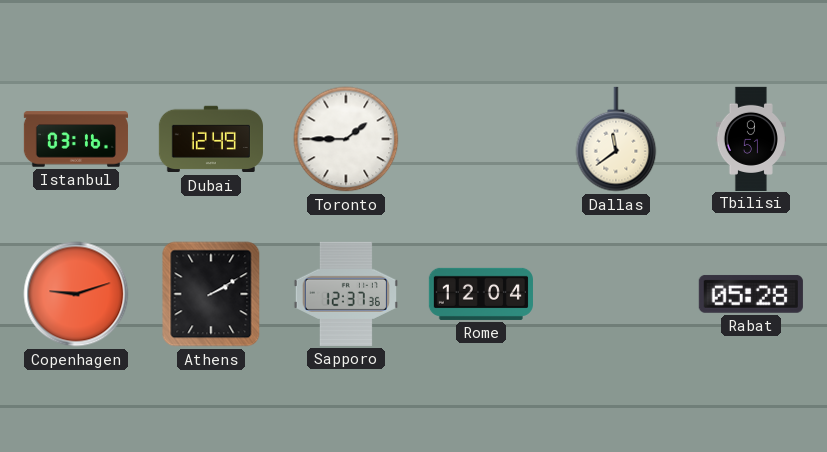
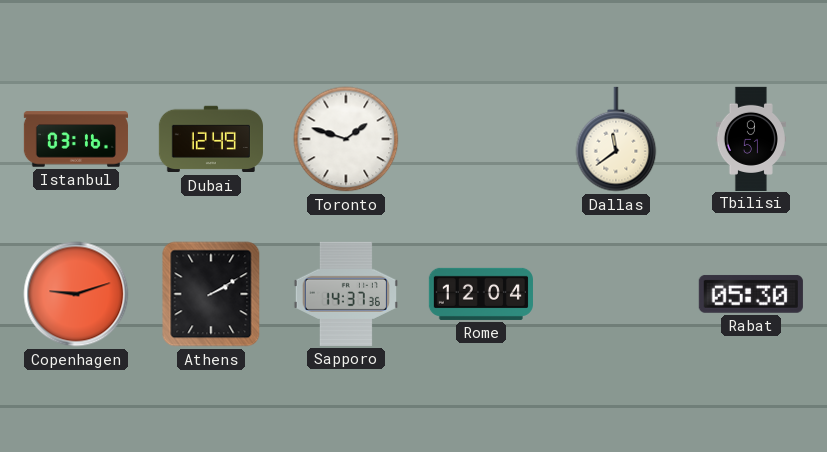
Toronto: 1:45 -> 1:48
Sapporo: 12:37 -> 14:37
Rabat: 05:28 -> 05:30
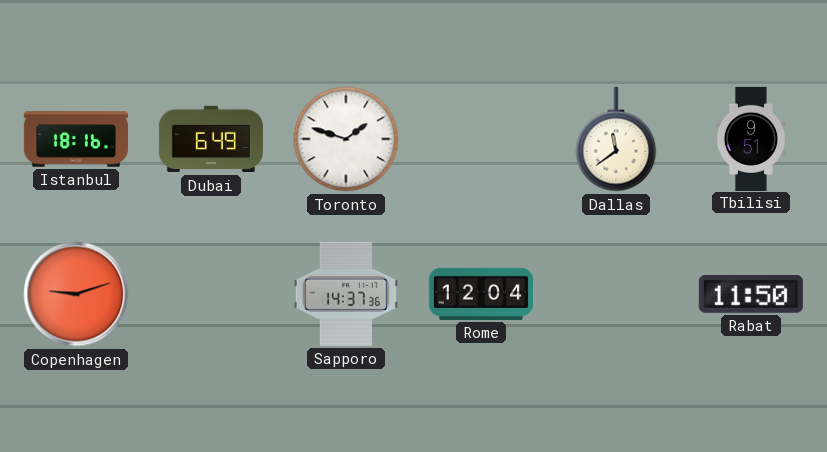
Istanbul: 03:16 -> 18:16
Dubai: 12:49 -> 6:49
Athens: 2:10 -> none
Rabat: 05:30 -> 11:50
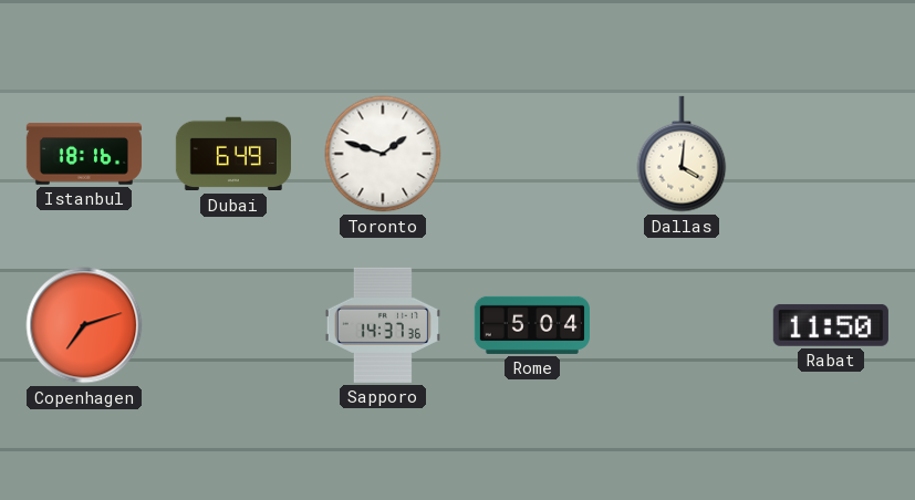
Dallas: 11:39 -> 4:01
Tbilisi: 9:51 -> none
Copenhagen: 9:12 -> 7:12
Rome: 12:04 -> 5:04
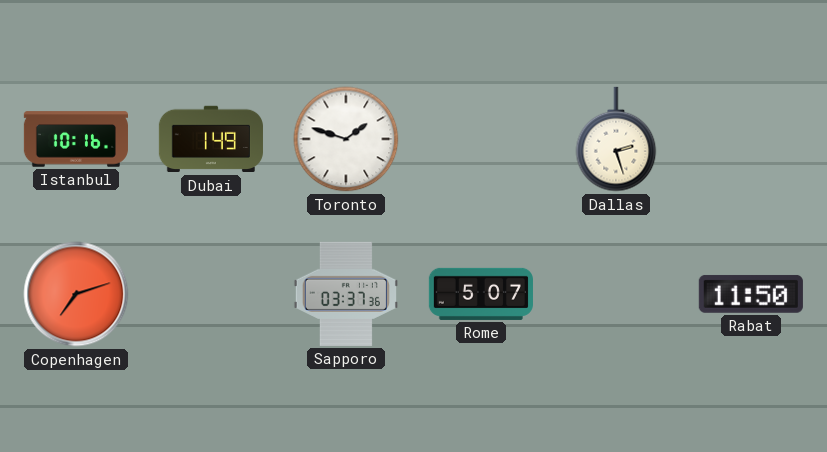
Istanbul: 18:16 -> 10:16
Dubai: 6:49 -> 1:49
Dallas: 4:01 -> 2:27
Sapporo: 14:37 -> 03:37
Rome: 5:04 -> 5:07
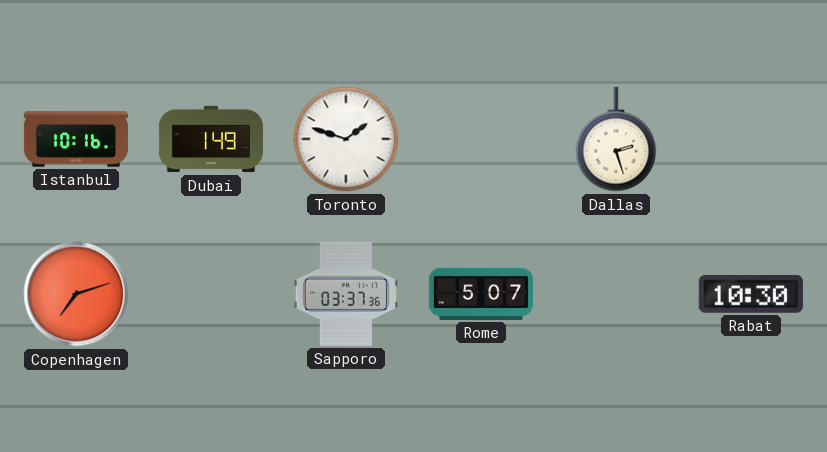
Rabat: 11:50 -> 10:30
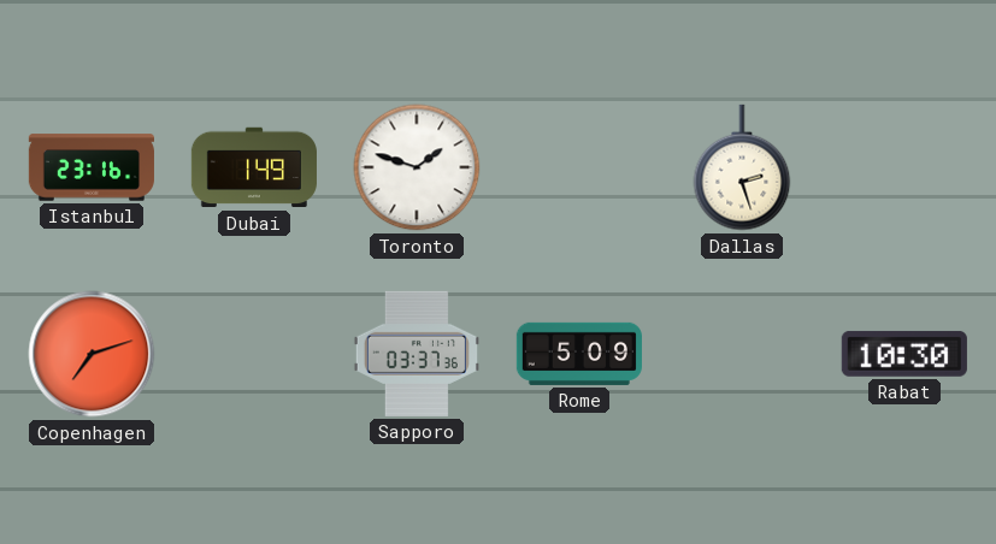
Istanbul: 10:16 -> 23:16
Rome: 5:07 -> 5:09
